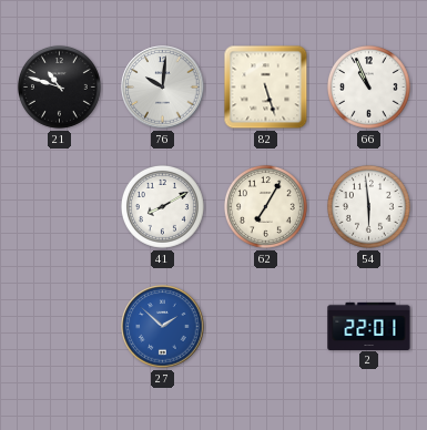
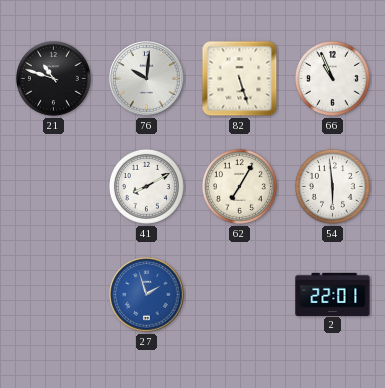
27: 1:52 -> 1:57
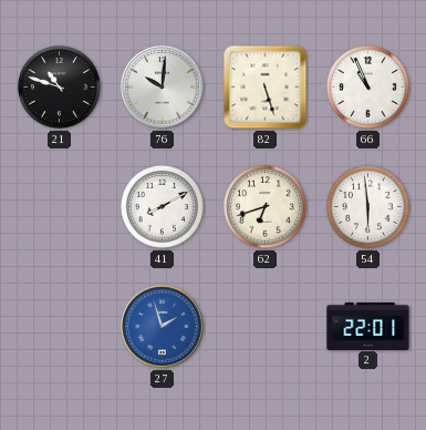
62: 7:05 -> 6:42
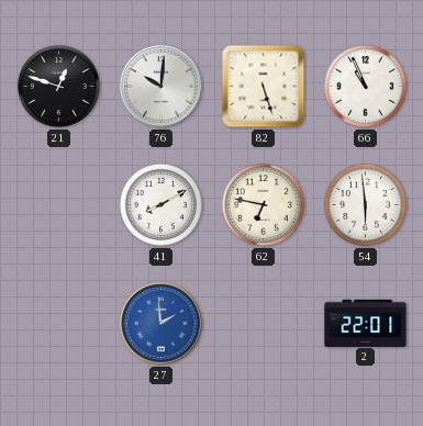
21: 10:48 -> 12:48
62: 6:42 -> 6:47
27: 1:57 -> 1:59
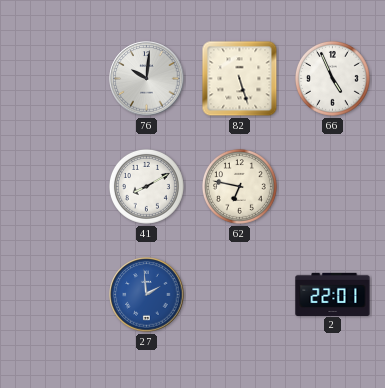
21: 12:48 -> none
66: 10:56 -> 4:56
54: 5:59 -> none
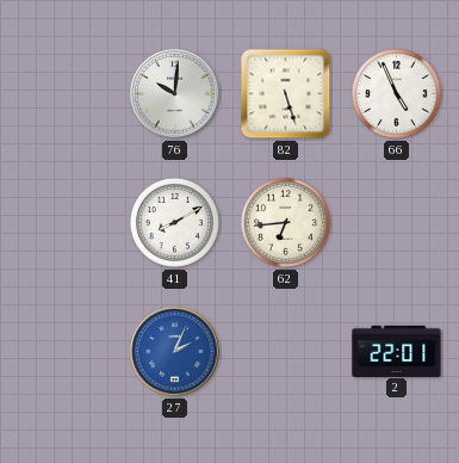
62: 6:47 -> 6:44
27: 1:59 -> 2:04
